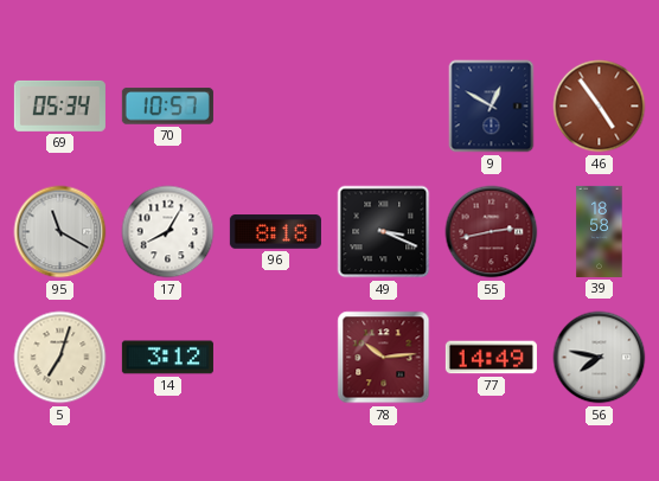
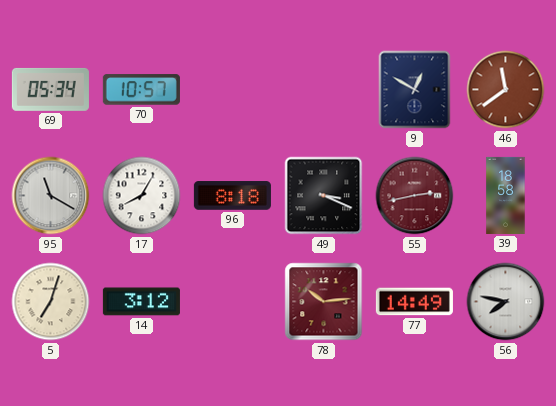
46: 4:54 -> 11:39
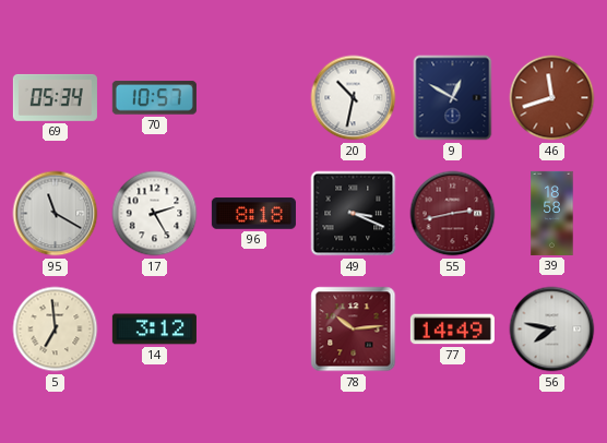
20: none -> 10:32
46: 11:39 -> 11:42
17: 8:05 -> 2:25
5: 7:03 -> 6:59
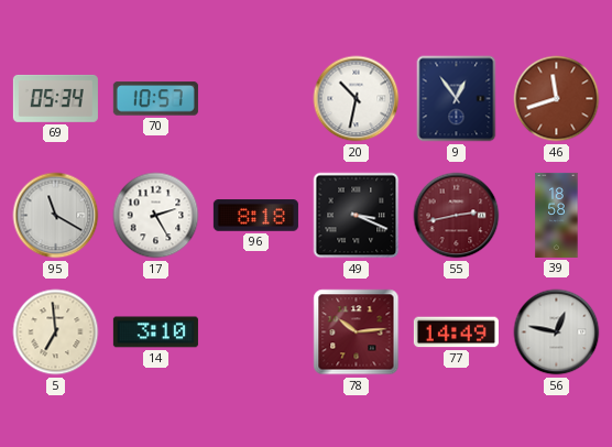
9: 12:50 -> 12:54
14: 3:12 -> 3:10
56: 7:47 -> 12:47
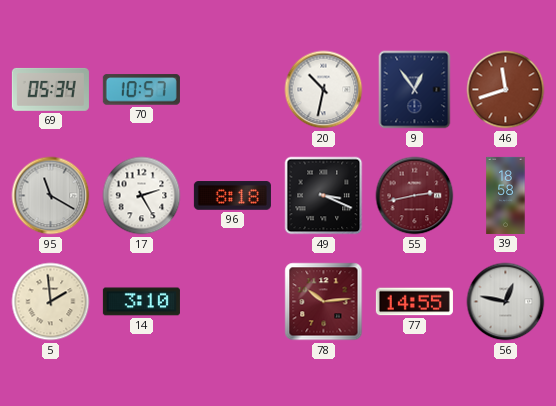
5: 6:59 -> 1:59
77: 14:49 -> 14:55
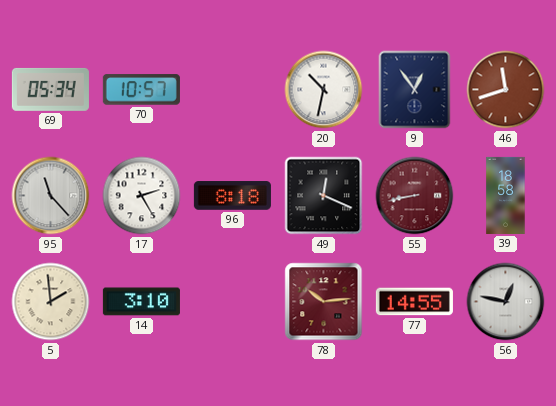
95: 11:20 -> 11:23
49: 3:19 -> 12:19
55: 2:43 -> 8:43
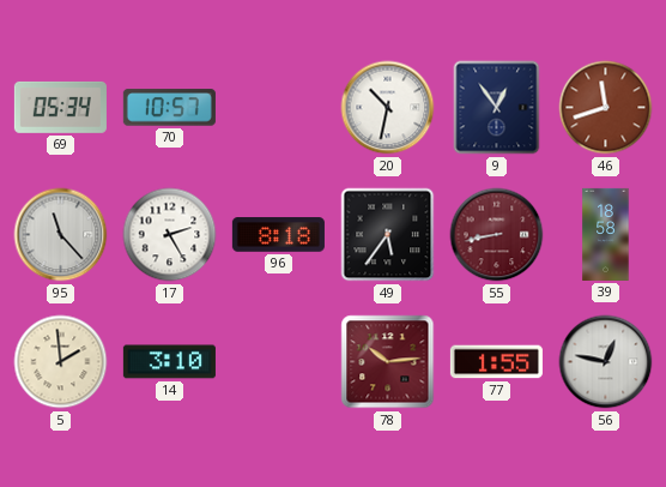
49: 12:19 -> 5:36
77: 14:55 -> 1:55
